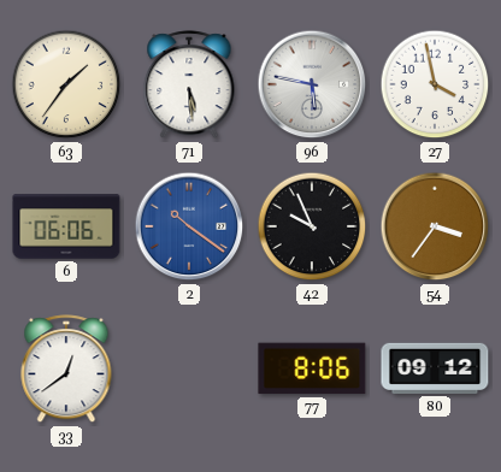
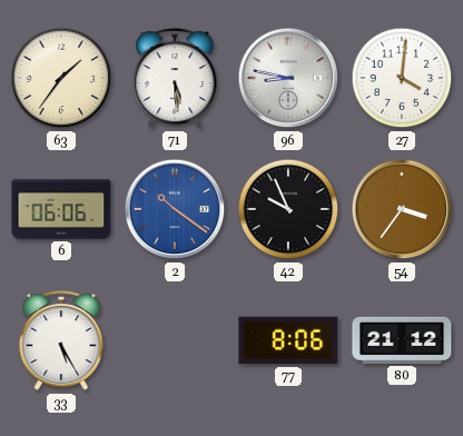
96: 5:47 -> 8:47
27: 3:58 -> 4:01
33: 12:39 -> 5:25
80: 09:12 -> 21:12
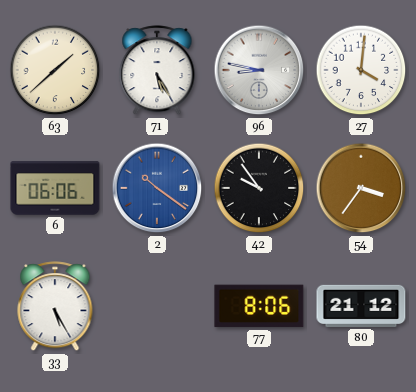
63: 1:36 -> 1:38
71: 5:29 -> 5:25
42: 9:56 -> 9:54
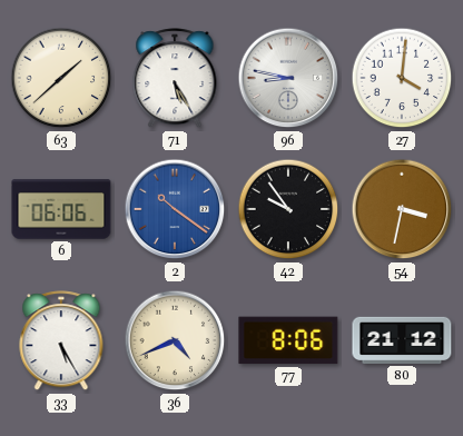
54: 3:36 -> 3:32
36: none -> 4:41
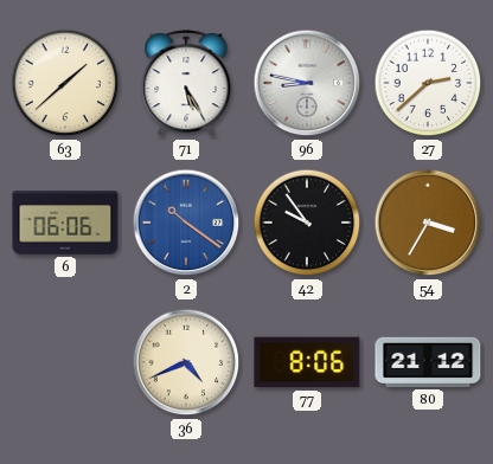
27: 4:01 -> 2:38
54: 3:32 -> 3:35
33: 5:25 -> none
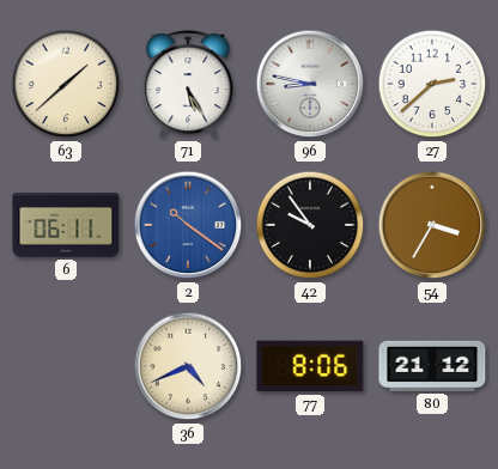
6: 06:06 -> 06:11
